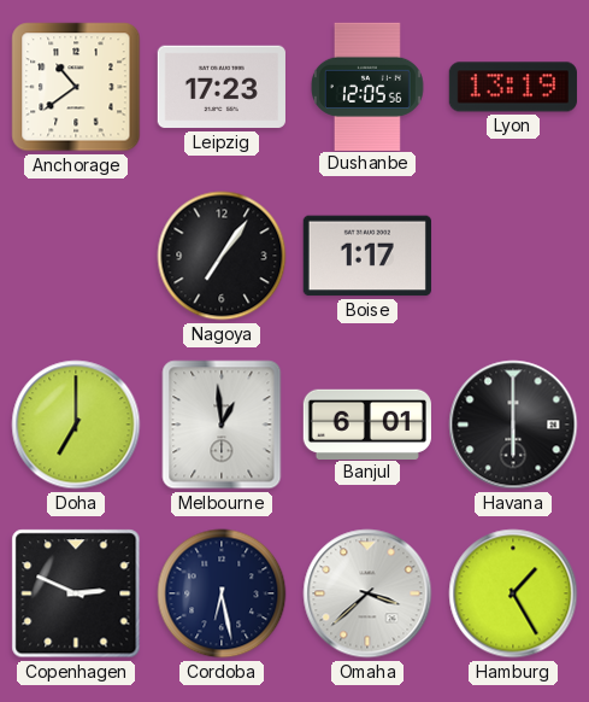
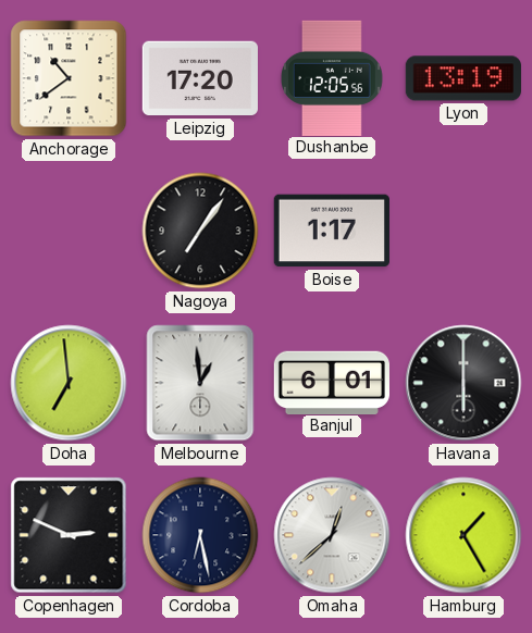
Leipzig: 17:23 -> 17:20
Doha: 7:00 -> 6:59
Omaha: 3:38 -> 12:38
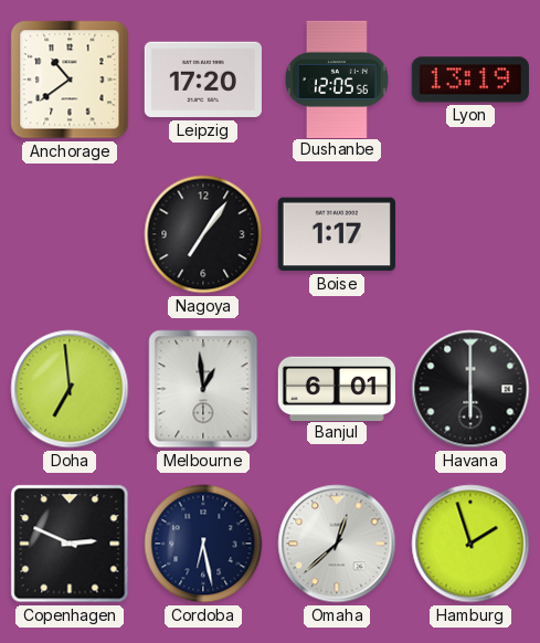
Hamburg: 1:25 -> 1:57
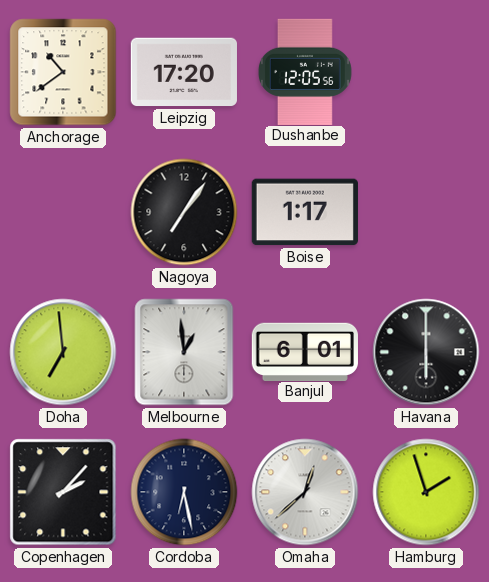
Lyon: 13:19 -> none
Copenhagen: 2:49 -> 2:07
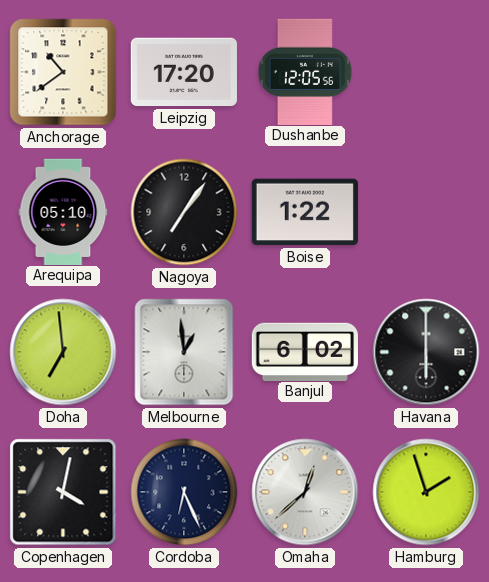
Arequipa: none -> 05:10
Boise: 1:17 -> 1:22
Banjul: 6:01 -> 6:02
Copenhagen: 2:07 -> 4:02
Cordoba: 6:28 -> 6:26
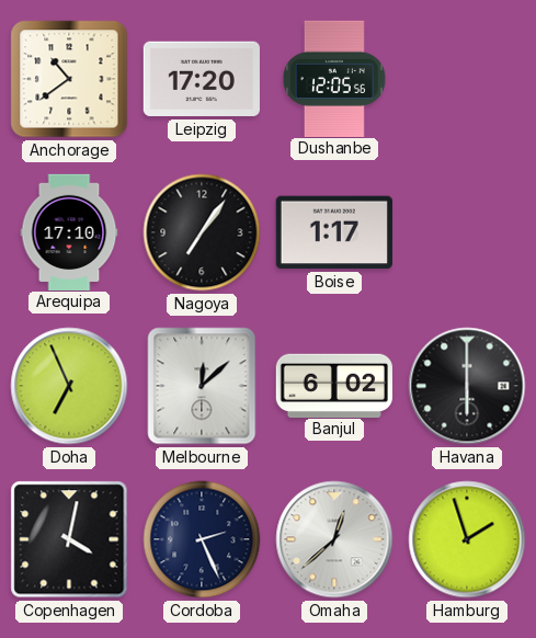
Arequipa: 05:10 -> 17:10
Boise: 1:22 -> 1:17
Doha: 6:59 -> 6:56
Melbourne: 12:59 -> 12:08
Cordoba: 6:26 -> 2:26
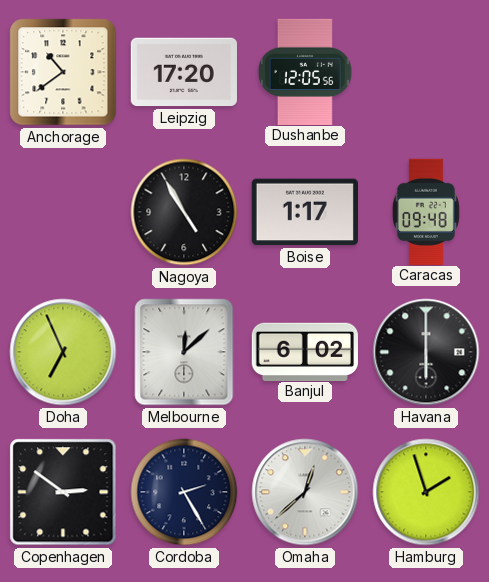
Arequipa: 17:10 -> none
Nagoya: 7:06 -> 4:55
Caracas: none -> 09:48
Copenhagen: 4:02 -> 2:51
Cordoba: 2:26 -> 2:25
